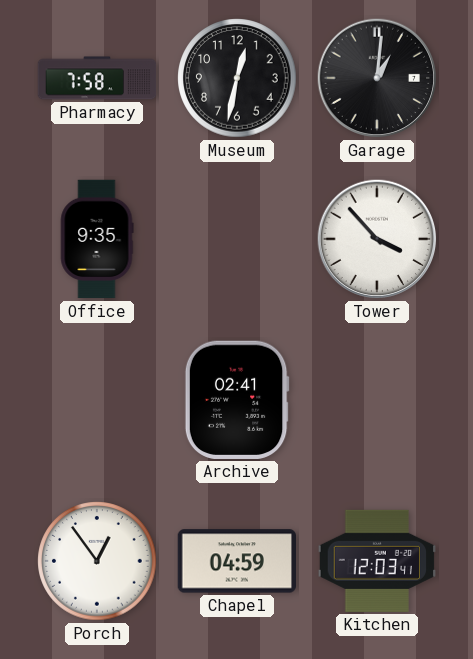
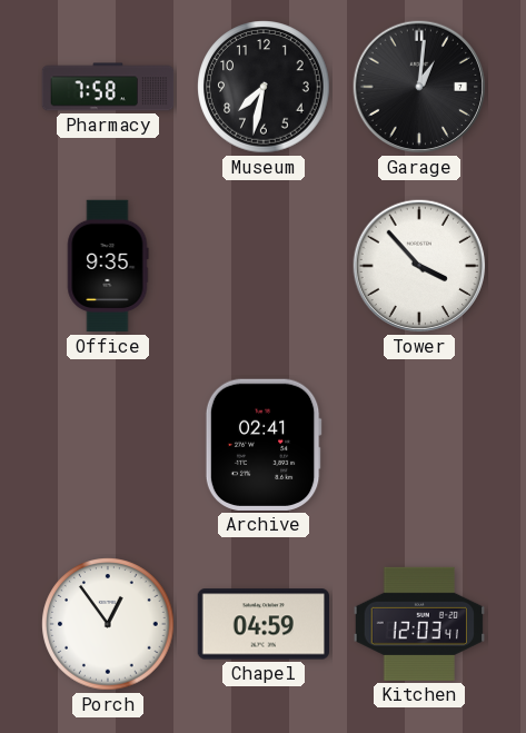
Museum: 12:32 -> 7:32
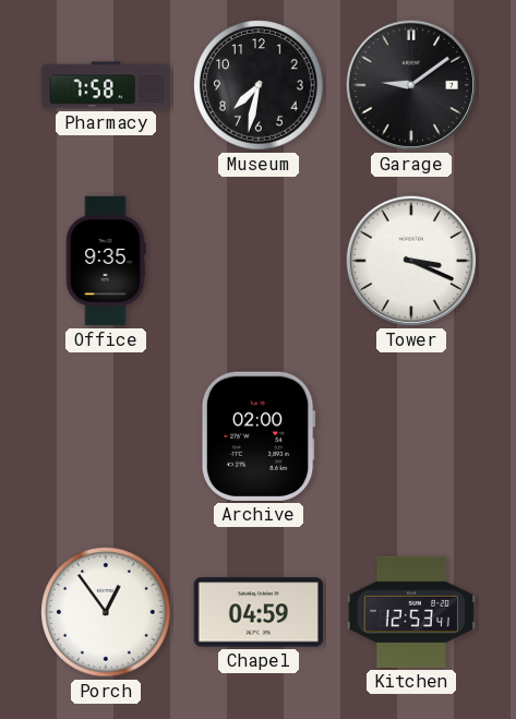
Garage: 1:01 -> 9:09
Tower: 3:53 -> 3:19
Archive: 02:41 -> 02:00
Kitchen: 12:03 -> 12:53
